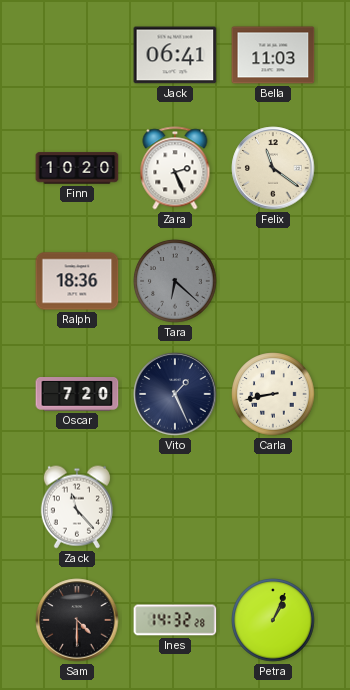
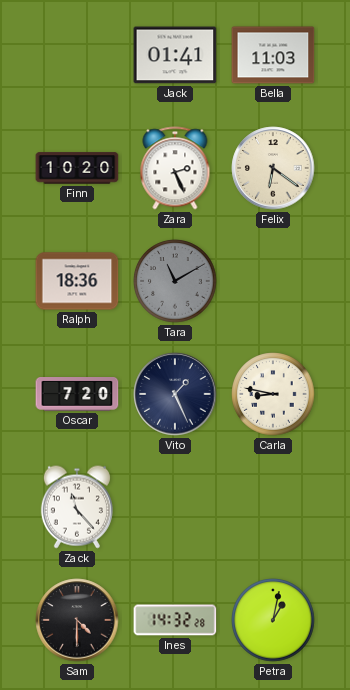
Jack: 06:41 -> 01:41
Felix: 11:21 -> 6:21
Tara: 6:22 -> 11:10
Carla: 8:43 -> 8:47
Petra: 1:04 -> 1:02
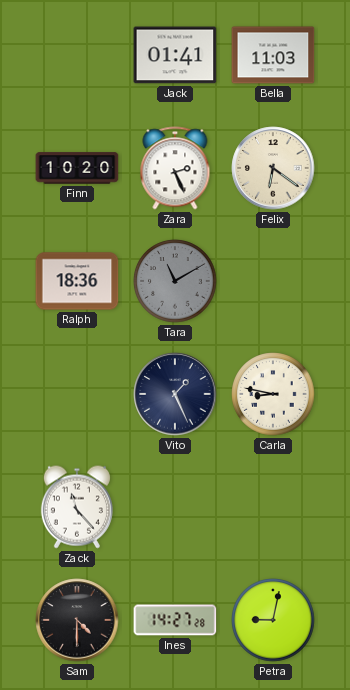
Oscar: 7:20 -> none
Ines: 14:32 -> 14:27
Petra: 1:02 -> 9:02
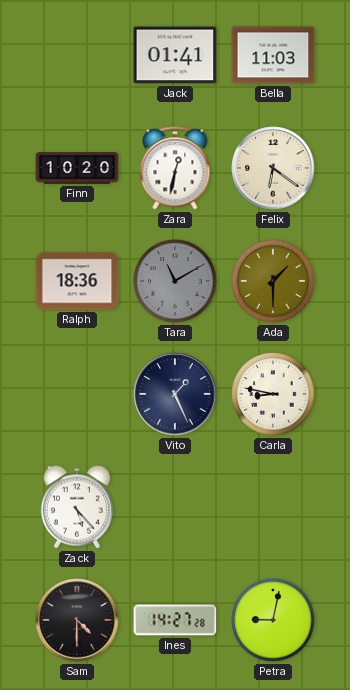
Zara: 2:26 -> 12:32
Ada: none -> 1:30
Zack: 11:23 -> 5:23
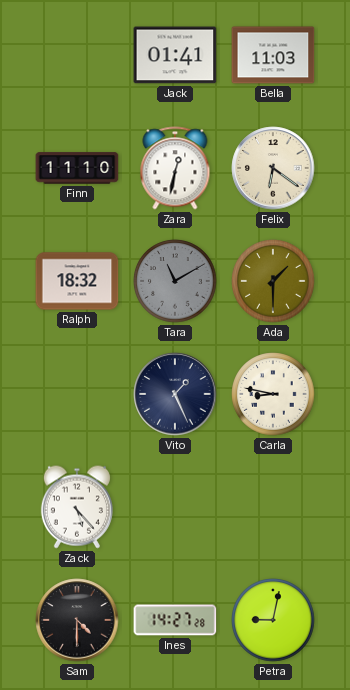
Finn: 10:20 -> 11:10
Ralph: 18:36 -> 18:32
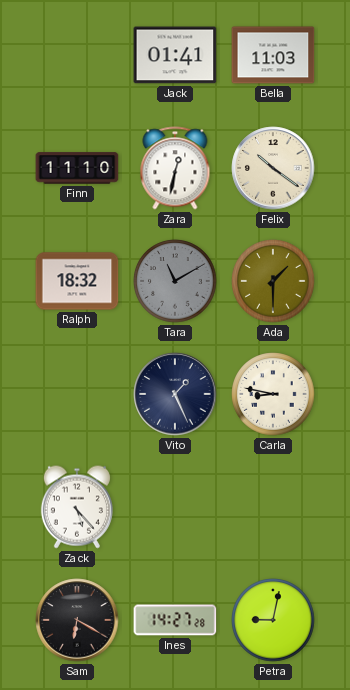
Felix: 6:21 -> 10:21
Sam: 4:30 -> 6:20
